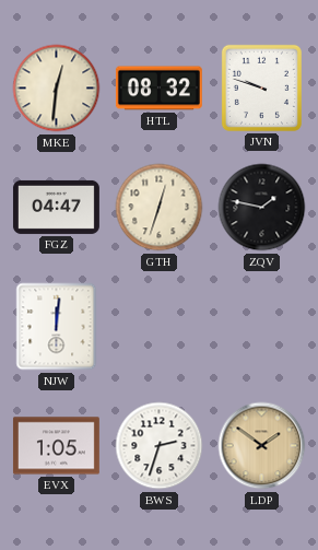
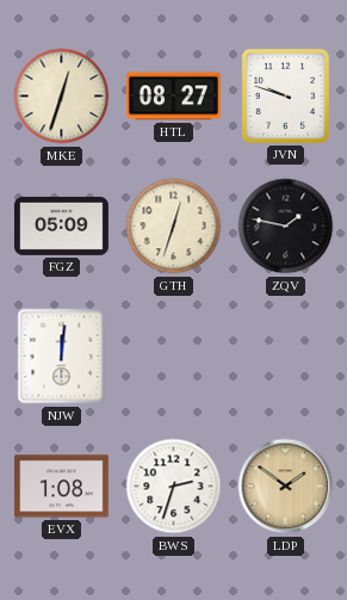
MKE: 12:31 -> 12:33
HTL: 08:32 -> 08:27
FGZ: 04:47 -> 05:09
EVX: 1:05 -> 1:08
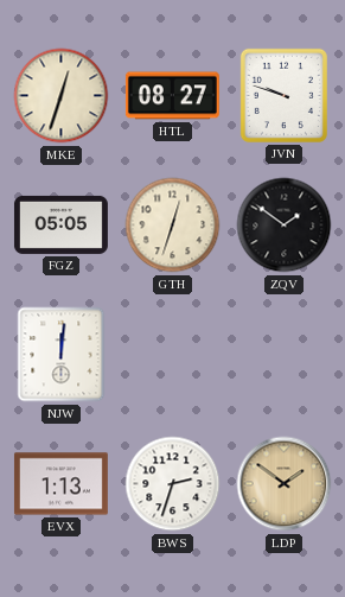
FGZ: 05:09 -> 05:05
ZQV: 1:47 -> 1:51
EVX: 1:08 -> 1:13
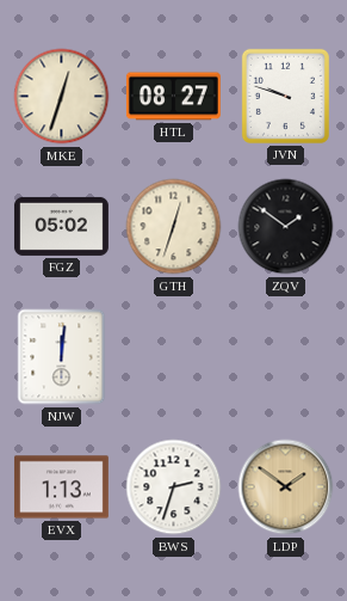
FGZ: 05:05 -> 05:02
